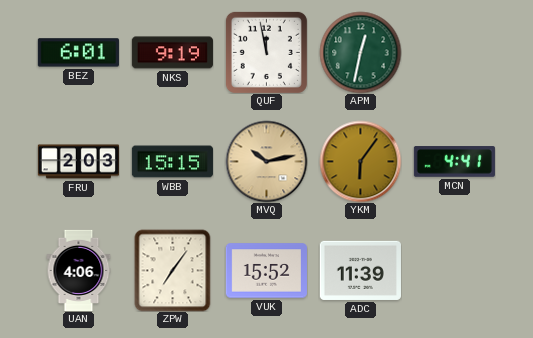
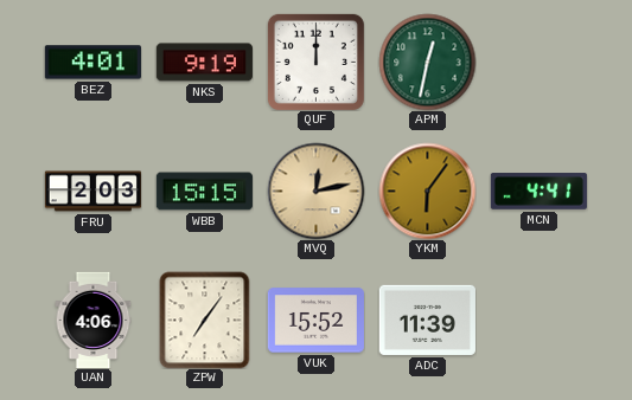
BEZ: 6:01 -> 4:01
QUF: 11:58 -> 12:00
MVQ: 10:13 -> 12:13
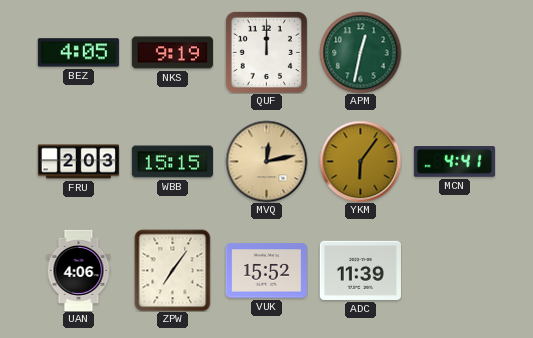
BEZ: 4:01 -> 4:05
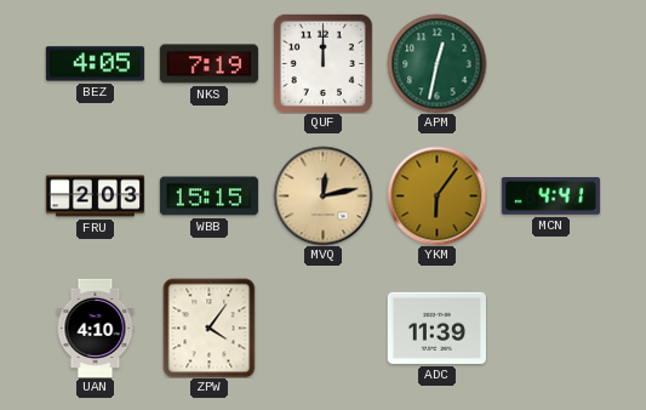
NKS: 9:19 -> 7:19
UAN: 4:06 -> 4:10
ZPW: 7:06 -> 4:06
VUK: 15:52 -> none
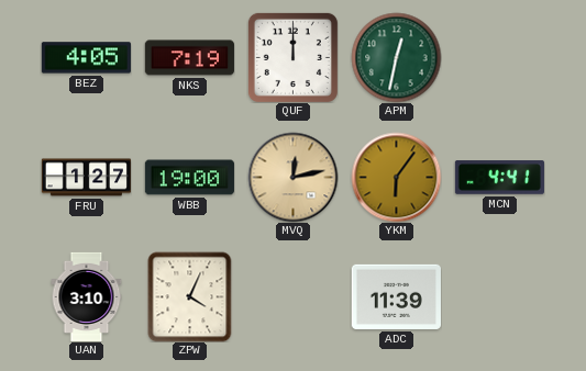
FRU: 2:03 -> 1:27
WBB: 15:15 -> 19:00
UAN: 4:10 -> 3:10
ZPW: 4:06 -> 4:04
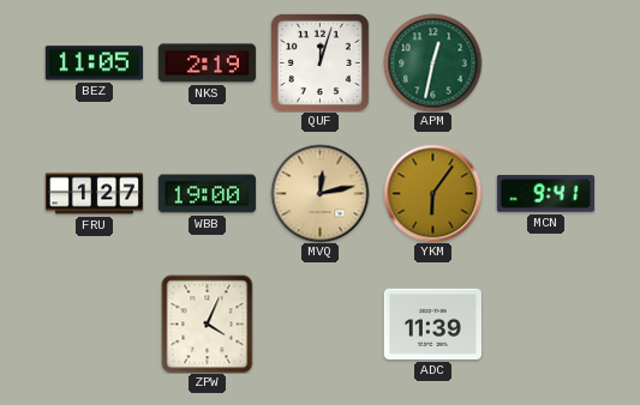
BEZ: 4:05 -> 11:05
NKS: 7:19 -> 2:19
QUF: 12:00 -> 12:03
MCN: 4:41 -> 9:41
UAN: 3:10 -> none
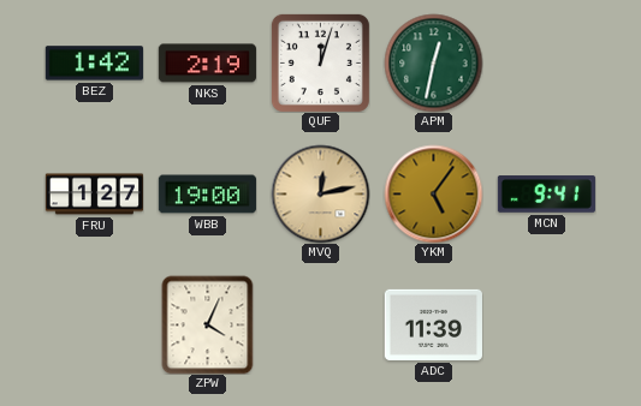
BEZ: 11:05 -> 1:42
YKM: 6:06 -> 5:06
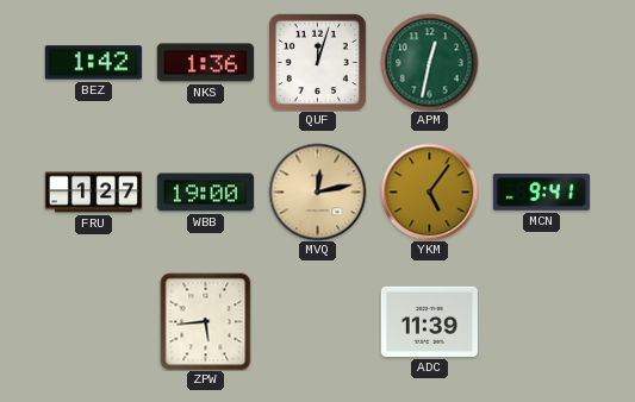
NKS: 2:19 -> 1:36
ZPW: 4:04 -> 5:44
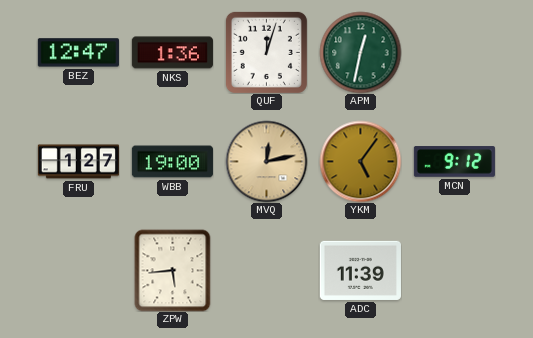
BEZ: 1:42 -> 12:47
MCN: 9:41 -> 9:12
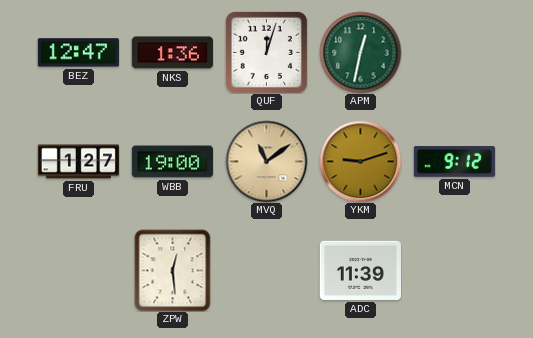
MVQ: 12:13 -> 11:09
YKM: 5:06 -> 9:12
ZPW: 5:44 -> 12:29
